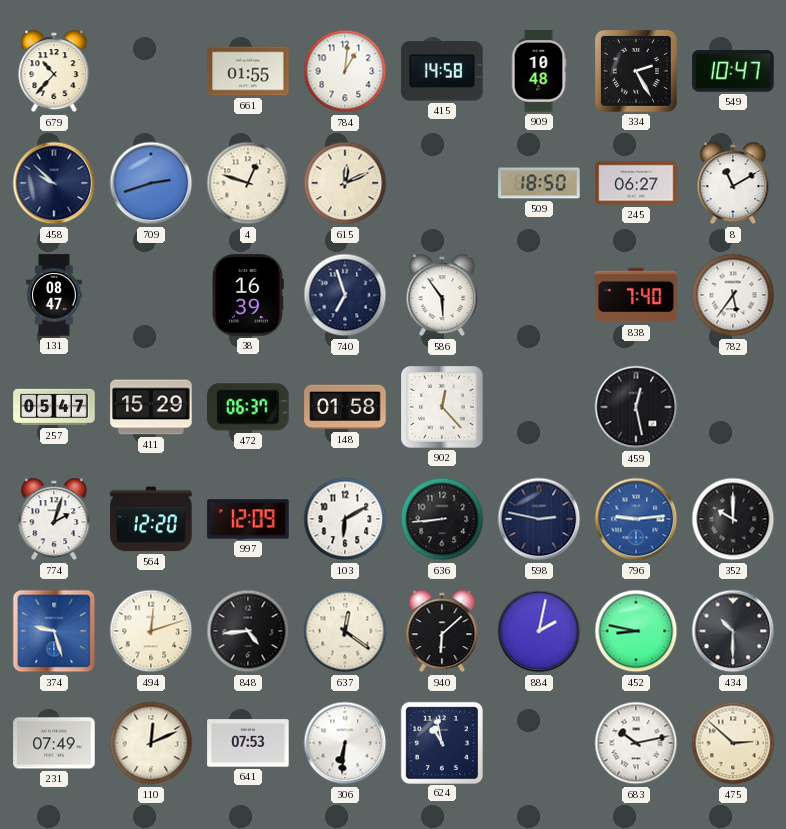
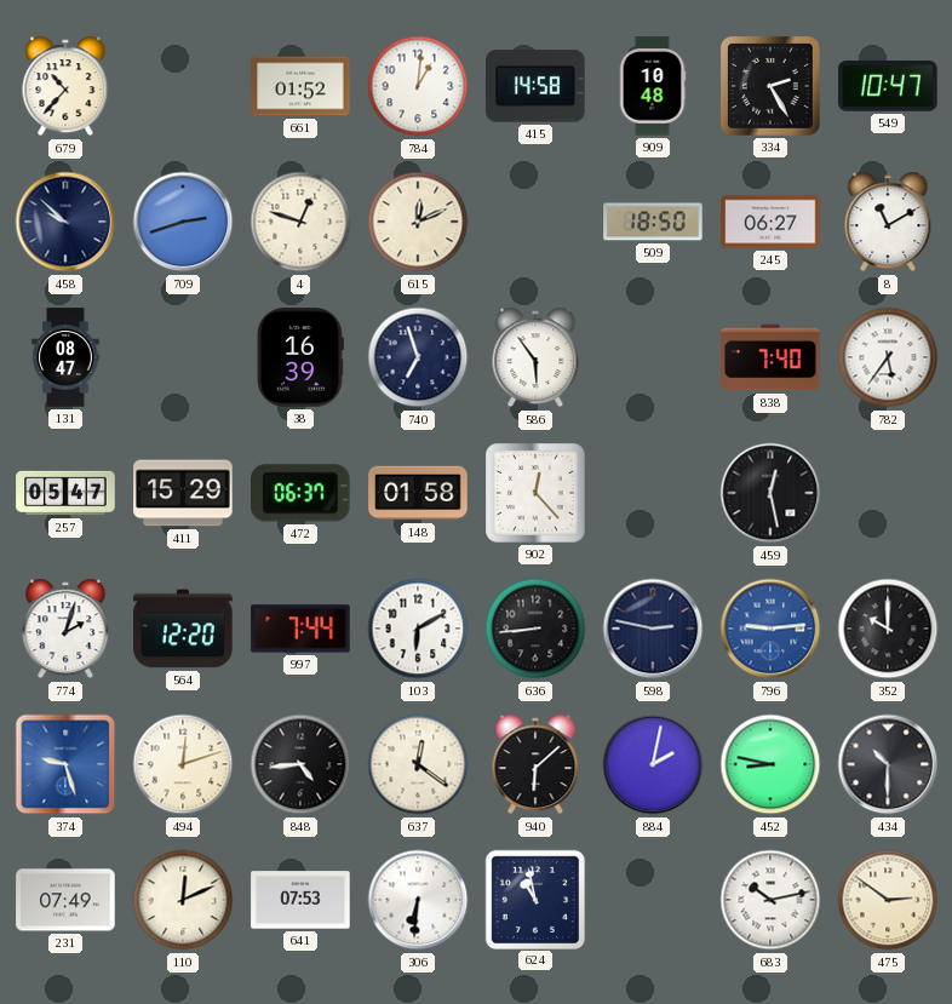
661: 01:55 -> 01:52
997: 12:09 -> 7:44
475: 2:52 -> 2:51
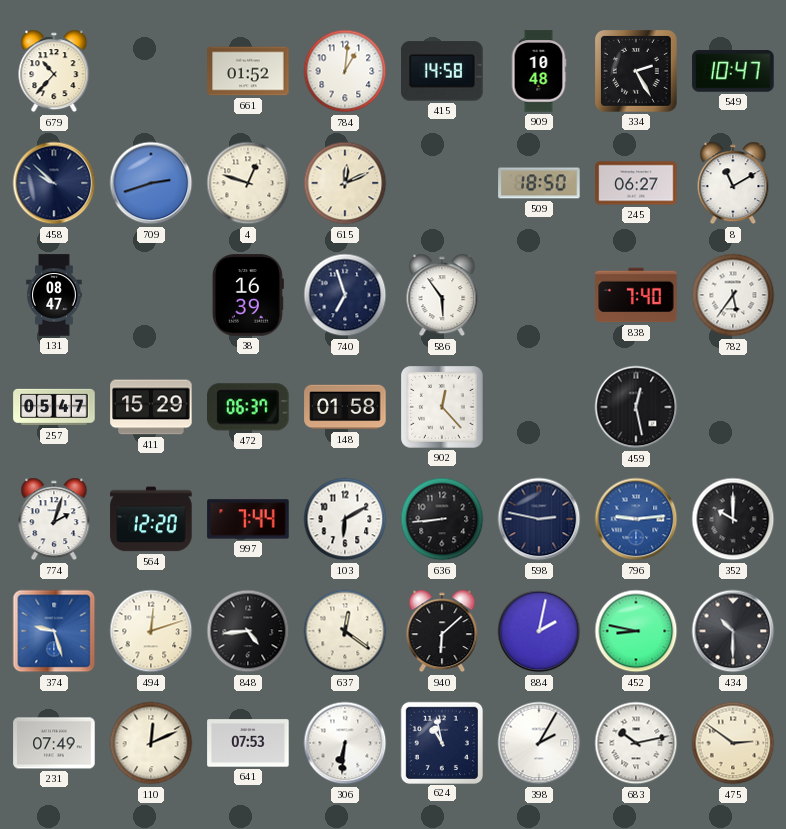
398: none -> 2:05
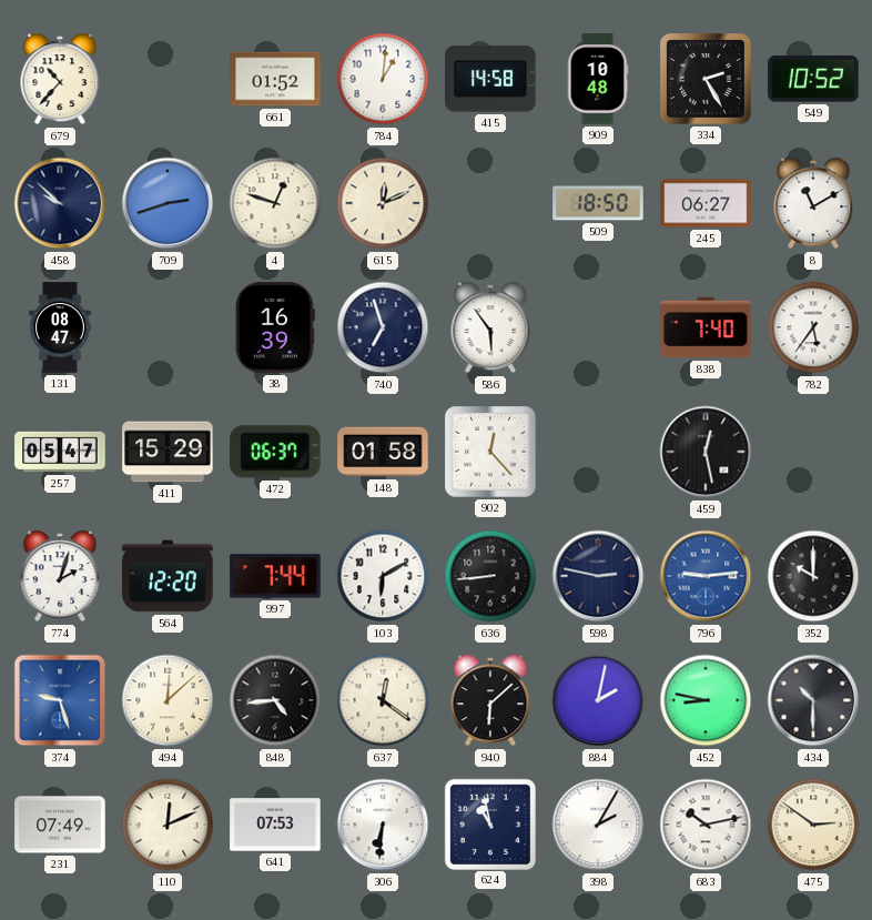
549: 10:47 -> 10:52
494: 12:12 -> 12:08
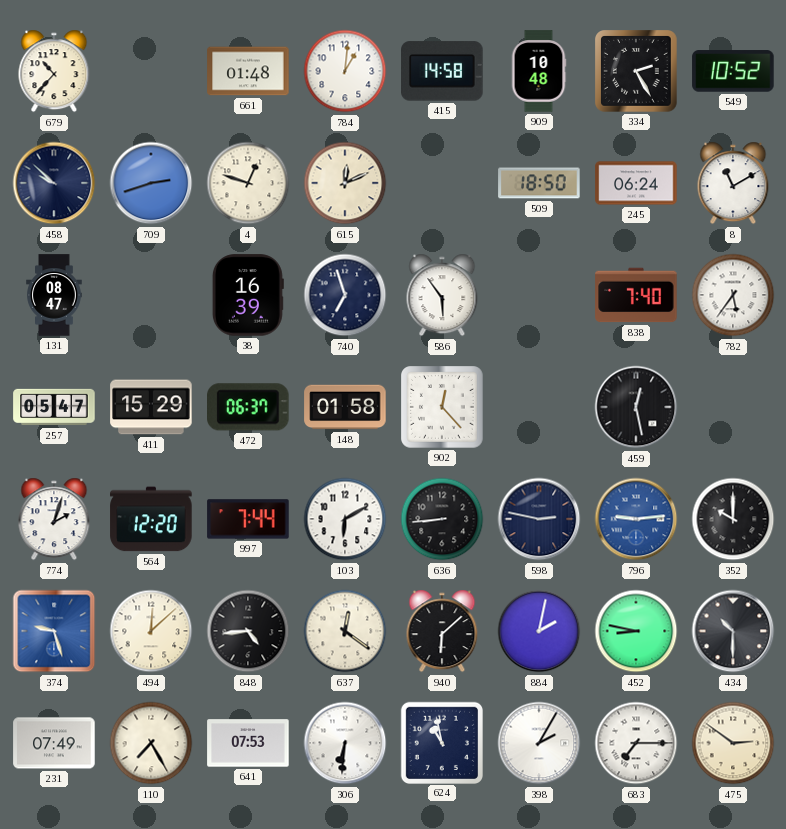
661: 01:52 -> 01:48
245: 06:27 -> 06:24
110: 12:11 -> 7:25
683: 10:13 -> 7:15
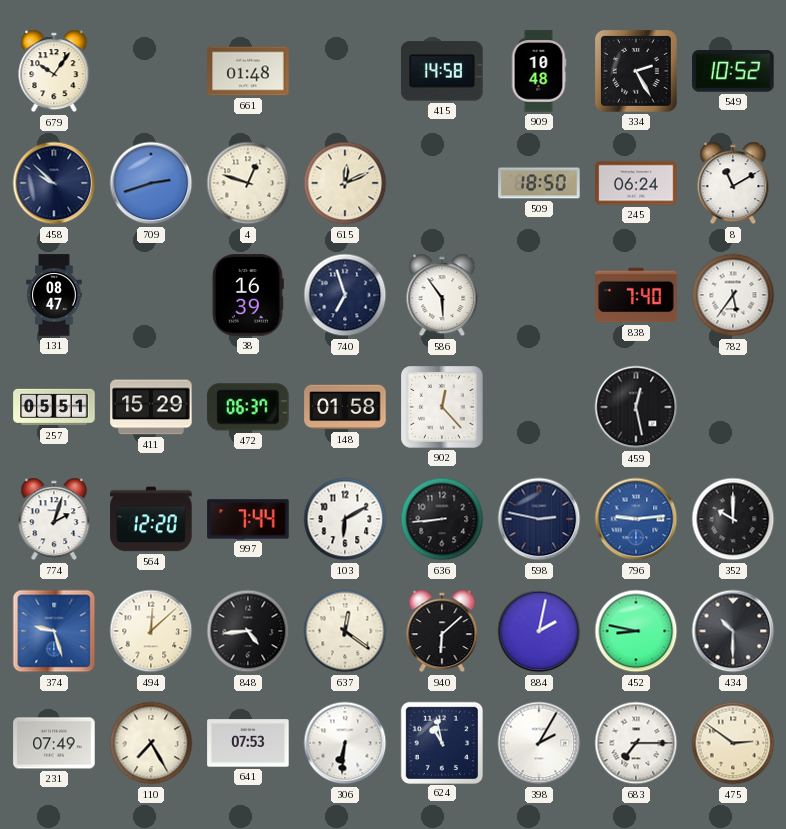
679: 10:37 -> 10:06
784: 1:01 -> none
257: 05:47 -> 05:51
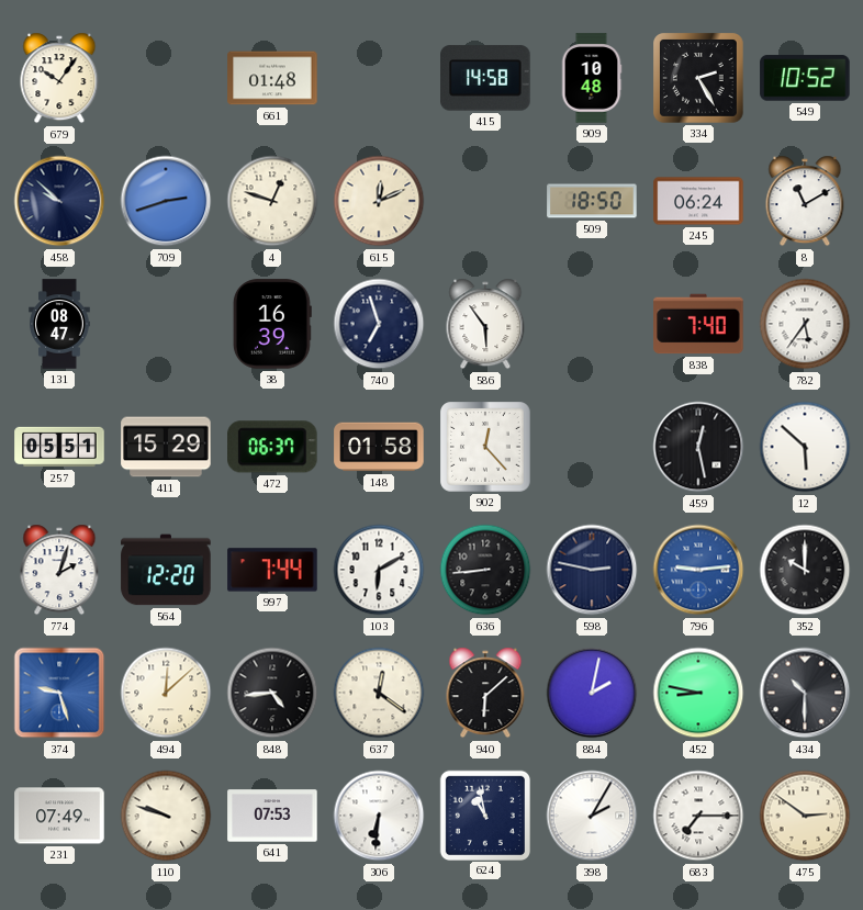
12: none -> 5:52
110: 7:25 -> 9:48
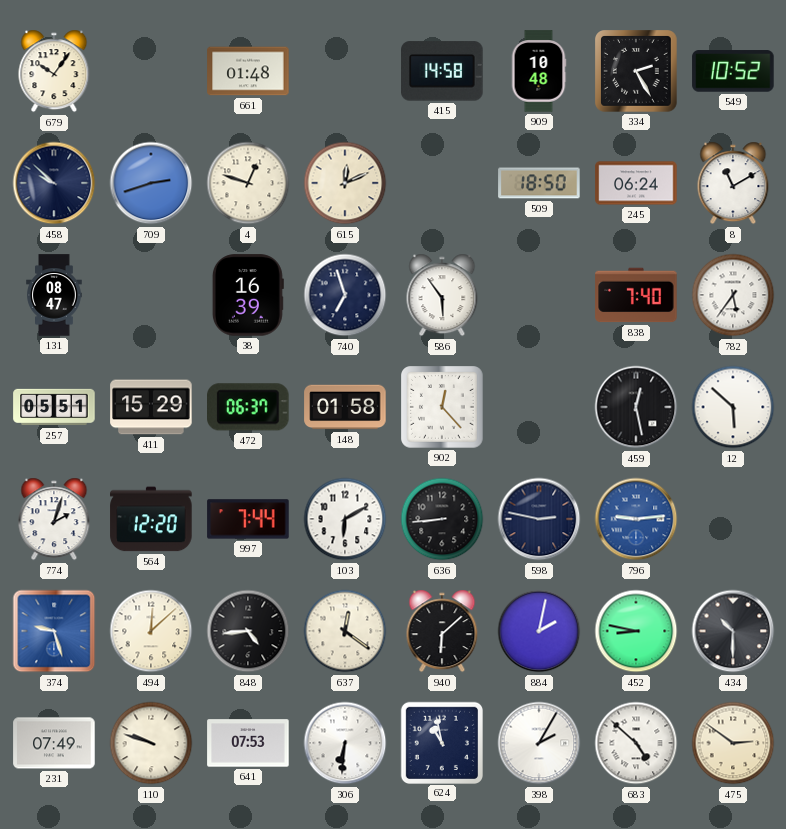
352: 10:00 -> none
683: 7:15 -> 4:52
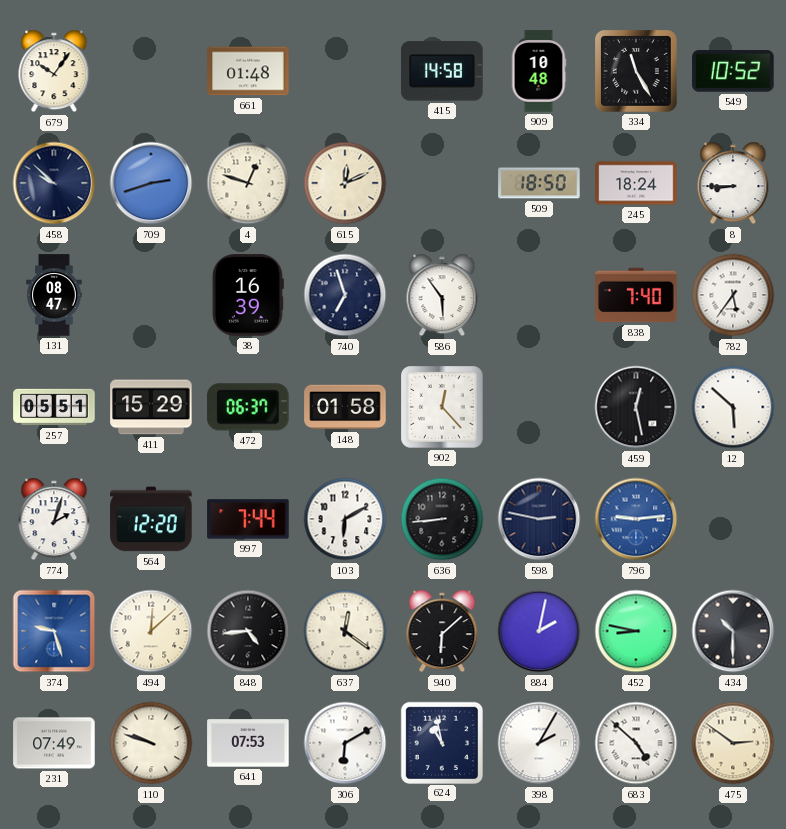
334: 2:25 -> 11:25
245: 06:24 -> 18:24
8: 11:10 -> 8:45
306: 6:31 -> 6:10
